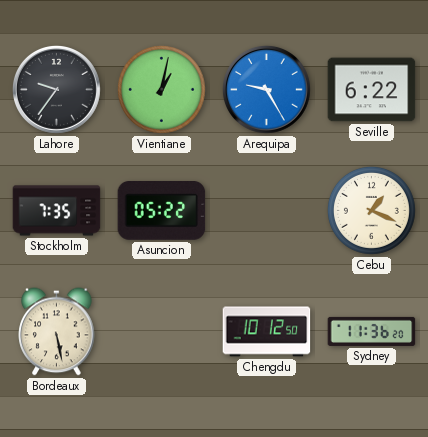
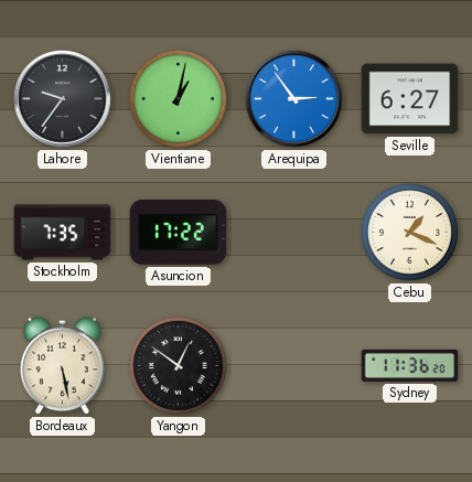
Arequipa: 9:25 -> 2:54
Seville: 6:22 -> 6:27
Asuncion: 05:22 -> 17:22
Yangon: none -> 12:51
Chengdu: 10:12 -> none
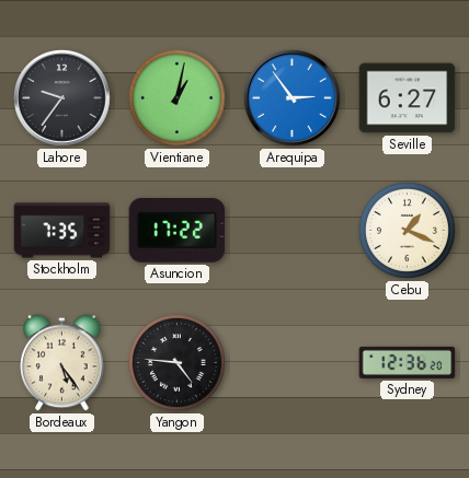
Bordeaux: 5:28 -> 5:24
Yangon: 12:51 -> 4:46
Sydney: 11:36 -> 12:36
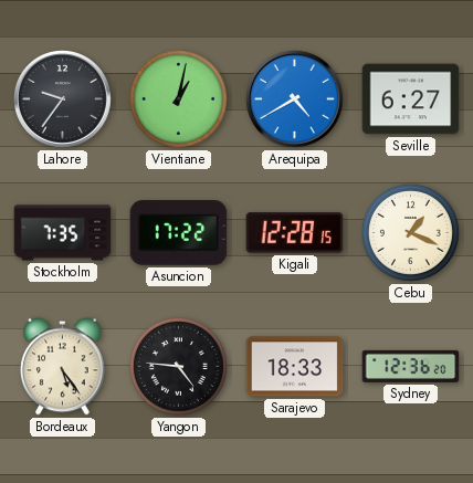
Arequipa: 2:54 -> 4:40
Kigali: none -> 12:28
Sarajevo: none -> 18:33
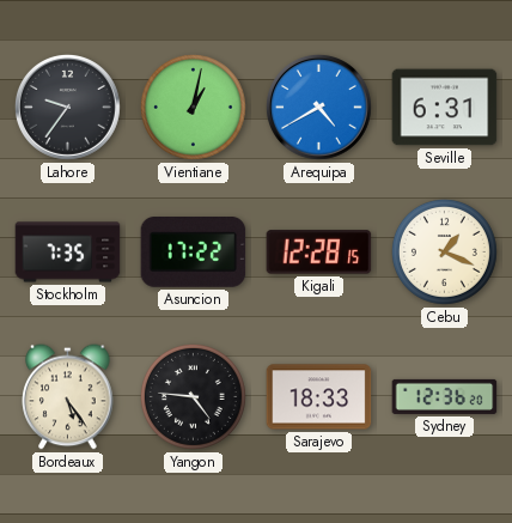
Seville: 6:27 -> 6:31
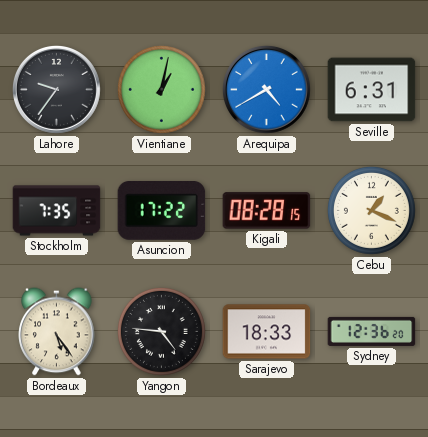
Kigali: 12:28 -> 08:28
